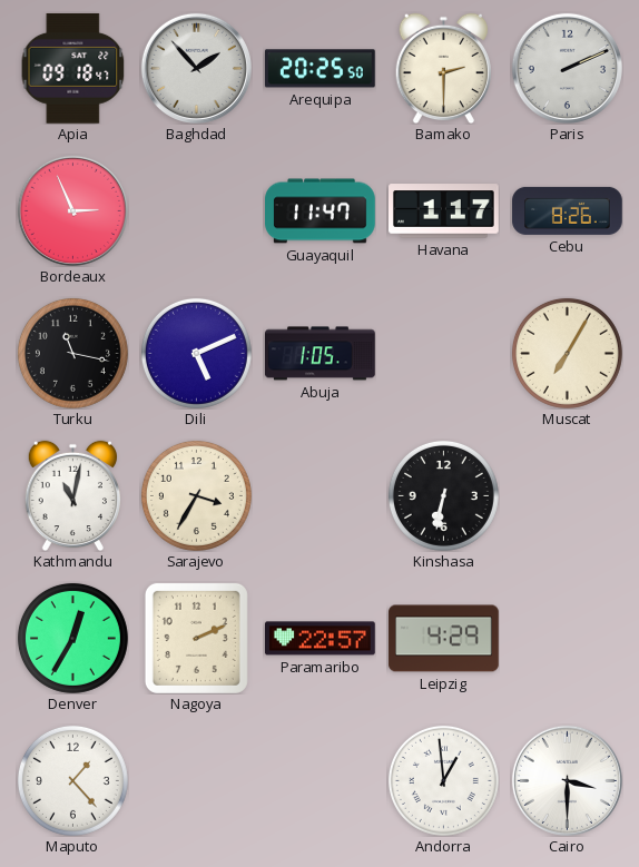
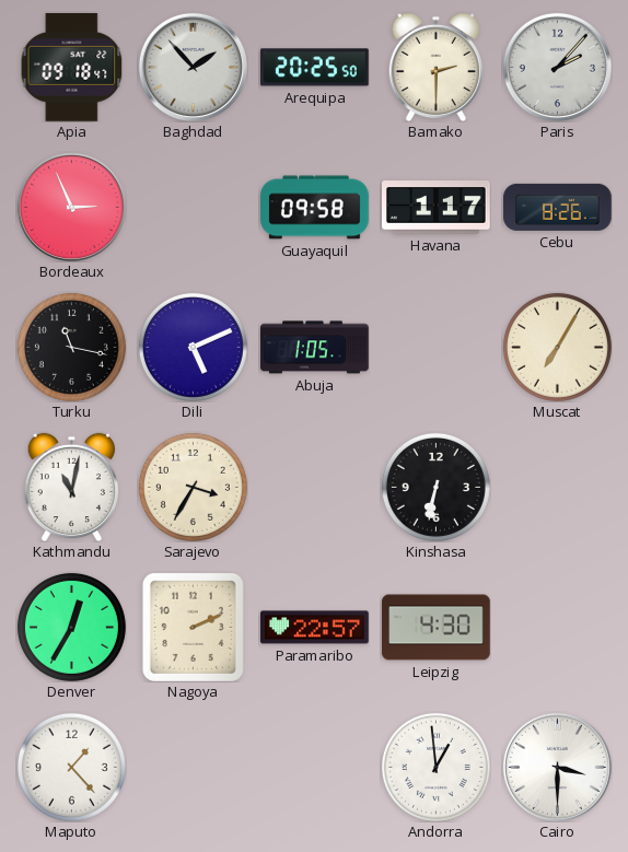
Paris: 2:11 -> 2:07
Guayaquil: 11:47 -> 09:58
Leipzig: 4:29 -> 4:30
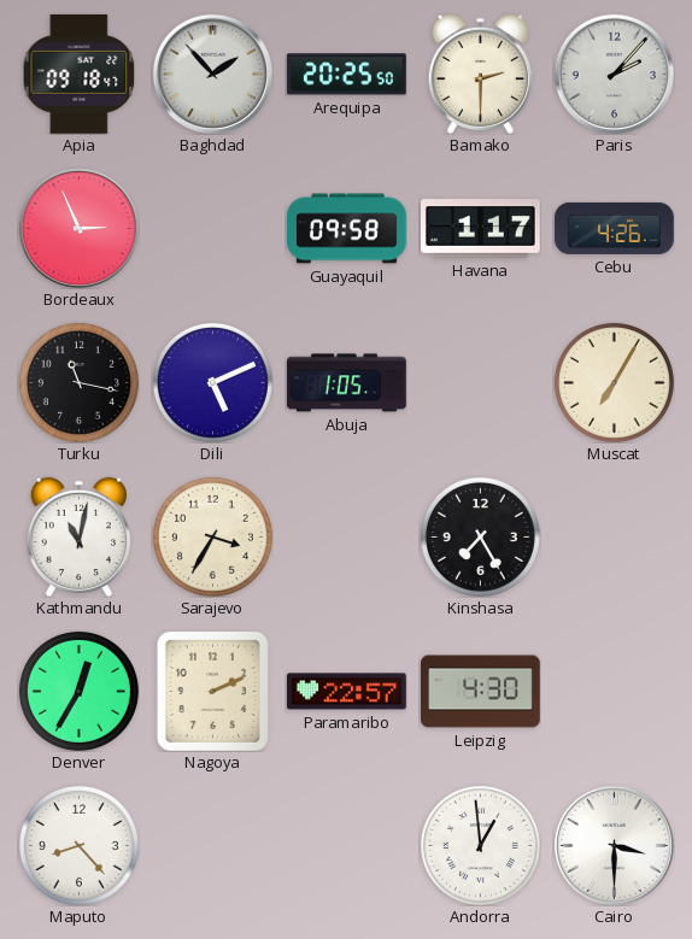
Cebu: 8:26 -> 4:26
Kinshasa: 6:32 -> 7:25
Maputo: 1:23 -> 8:23
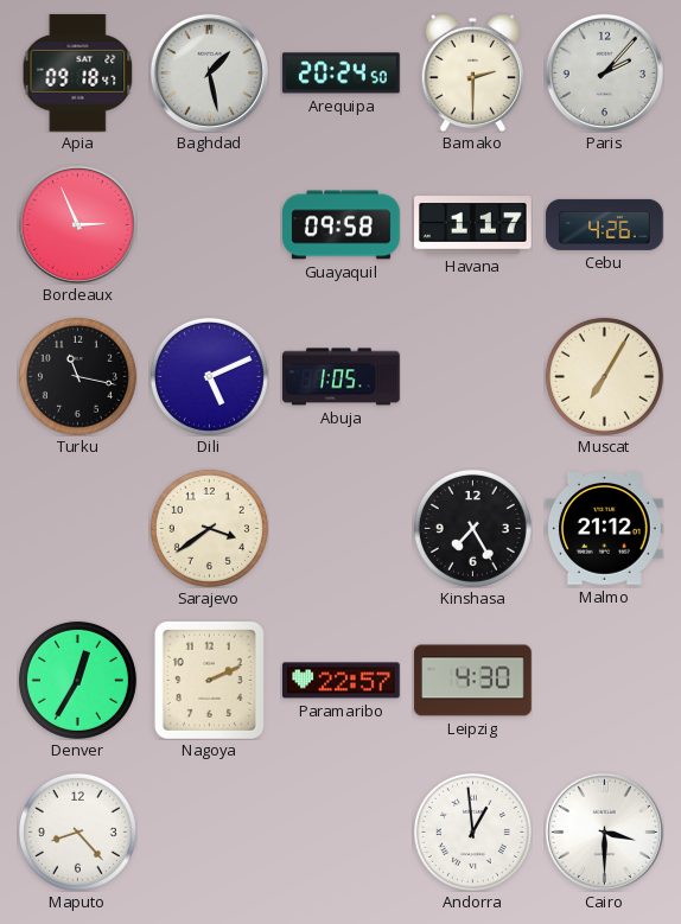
Baghdad: 1:53 -> 1:28
Arequipa: 20:25 -> 20:24
Kathmandu: 11:02 -> none
Sarajevo: 3:35 -> 3:39
Malmo: none -> 21:12
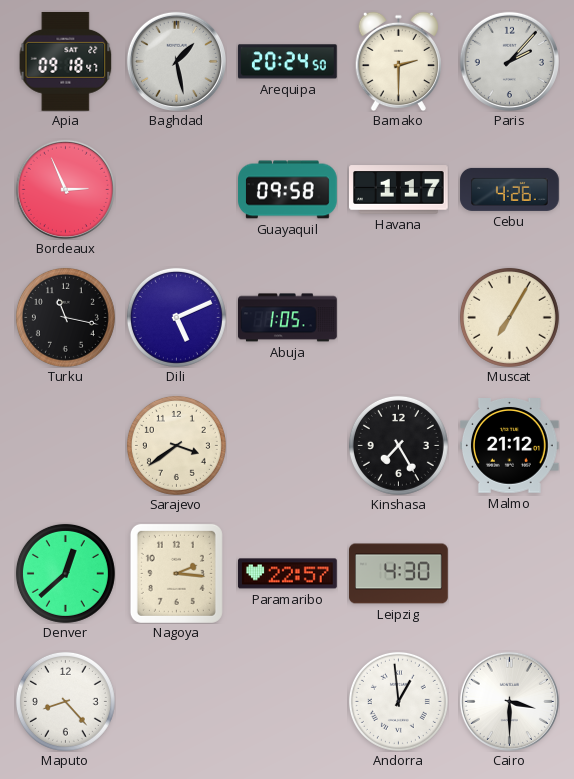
Denver: 12:35 -> 12:38
Nagoya: 2:11 -> 2:16
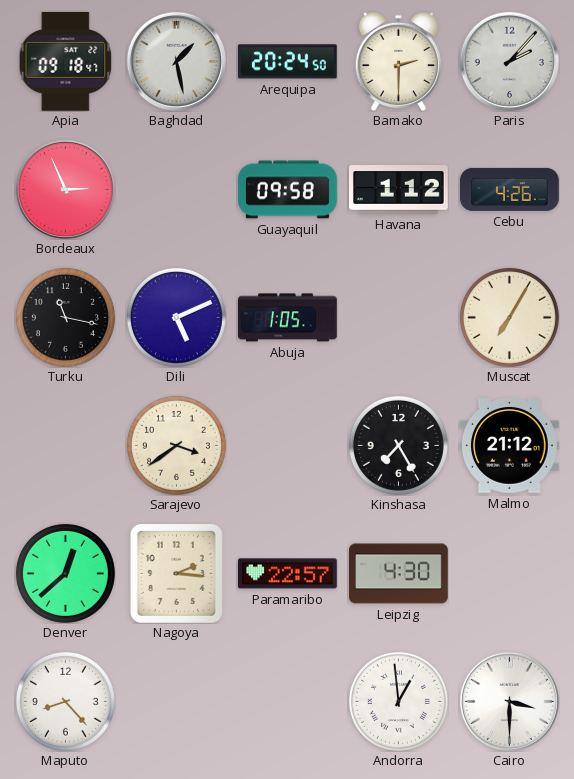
Havana: 1:17 -> 1:12
